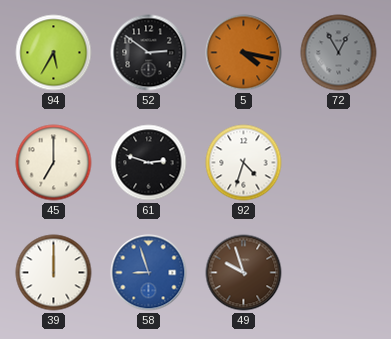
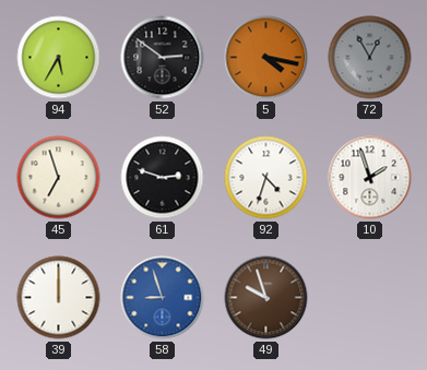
45: 7:00 -> 6:57
10: none -> 1:57
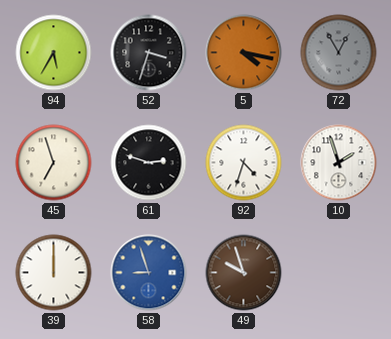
52: 2:51 -> 3:33
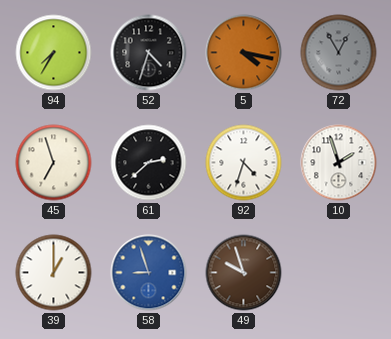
94: 5:35 -> 7:35
52: 3:33 -> 4:33
61: 2:48 -> 2:38
39: 12:00 -> 1:00
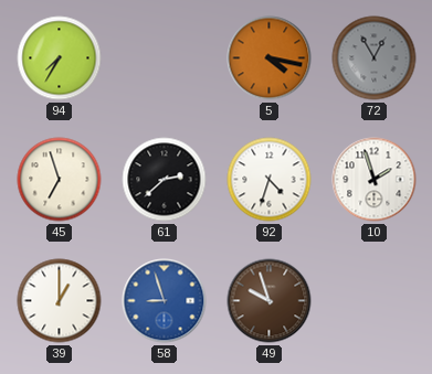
52: 4:33 -> none
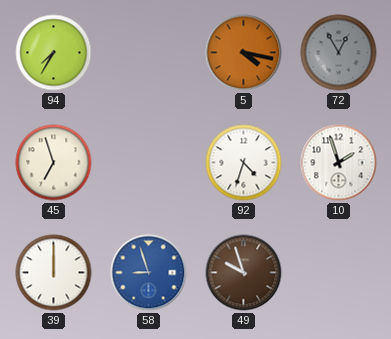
61: 2:38 -> none
39: 1:00 -> 12:00
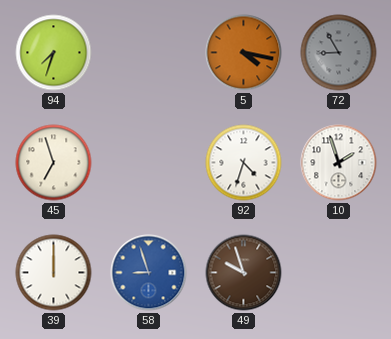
94: 7:35 -> 7:33
72: 12:55 -> 8:55
